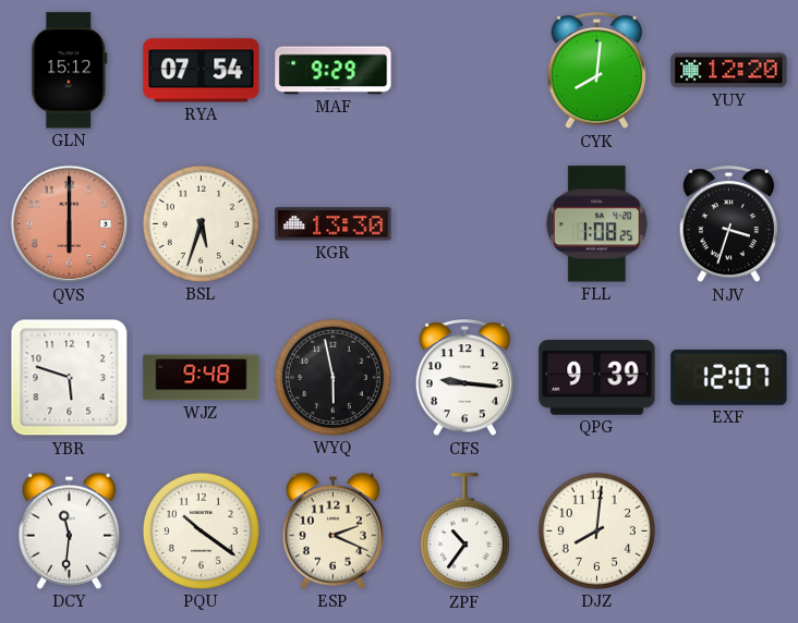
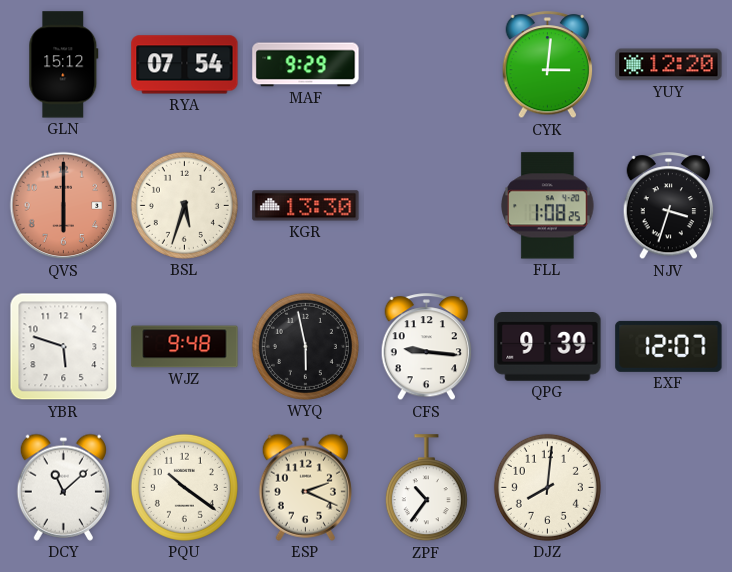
CYK: 8:01 -> 3:01
DCY: 11:31 -> 11:08
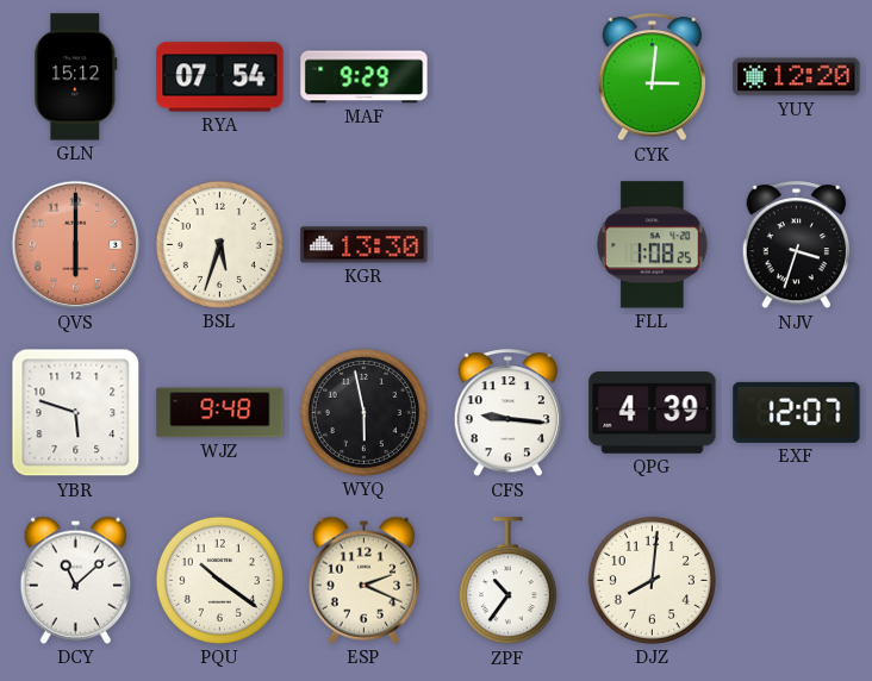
QPG: 9:39 -> 4:39
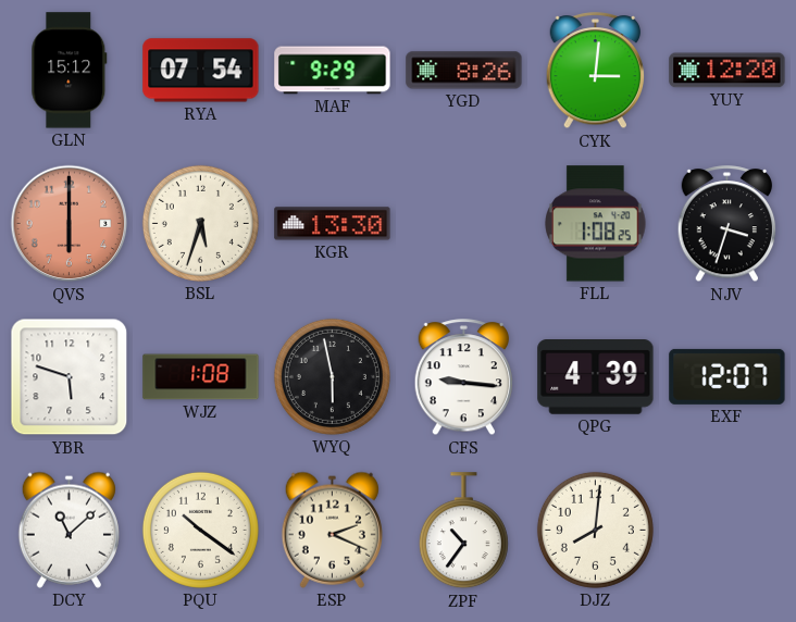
YGD: none -> 8:26
WJZ: 9:48 -> 1:08
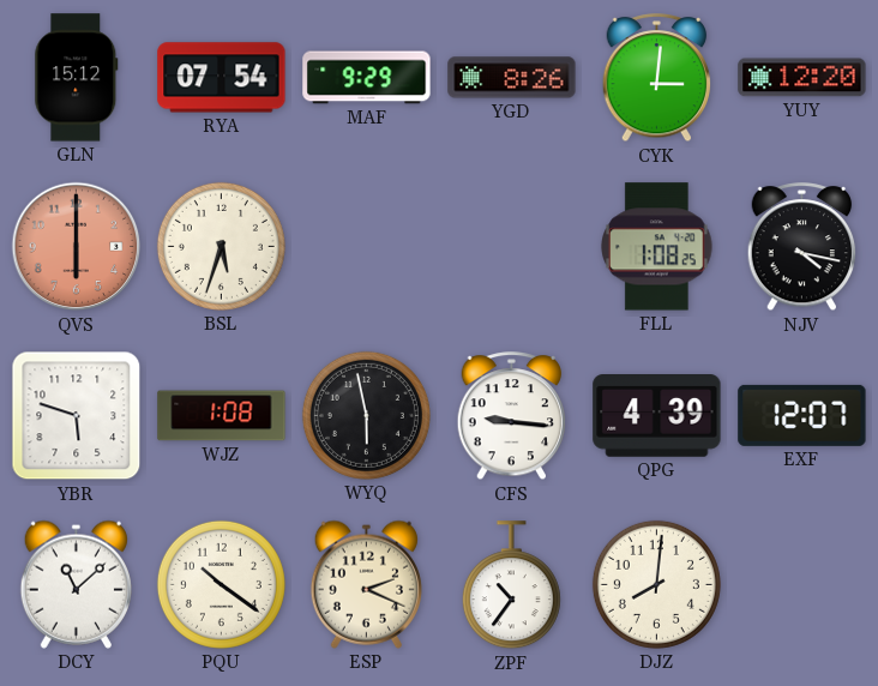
KGR: 13:30 -> none
NJV: 3:33 -> 4:17
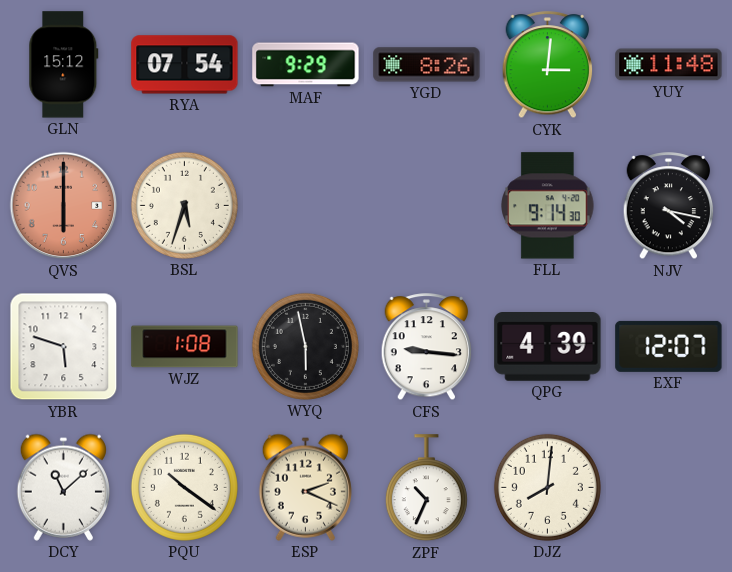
YUY: 12:20 -> 11:48
FLL: 1:08 -> 9:14
ZPF: 10:36 -> 10:34
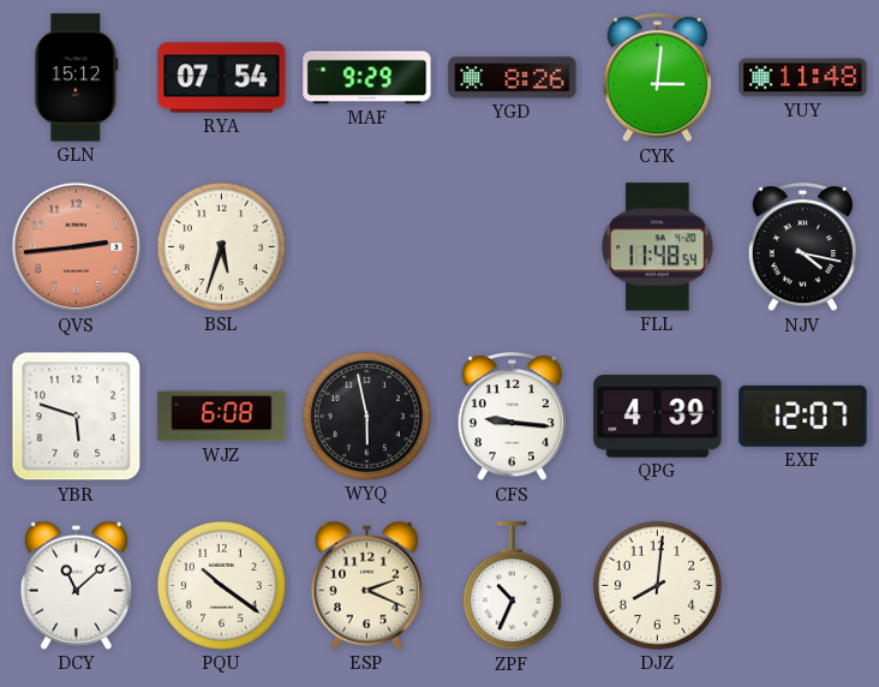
QVS: 6:00 -> 2:44
FLL: 9:14 -> 11:48
WJZ: 1:08 -> 6:08
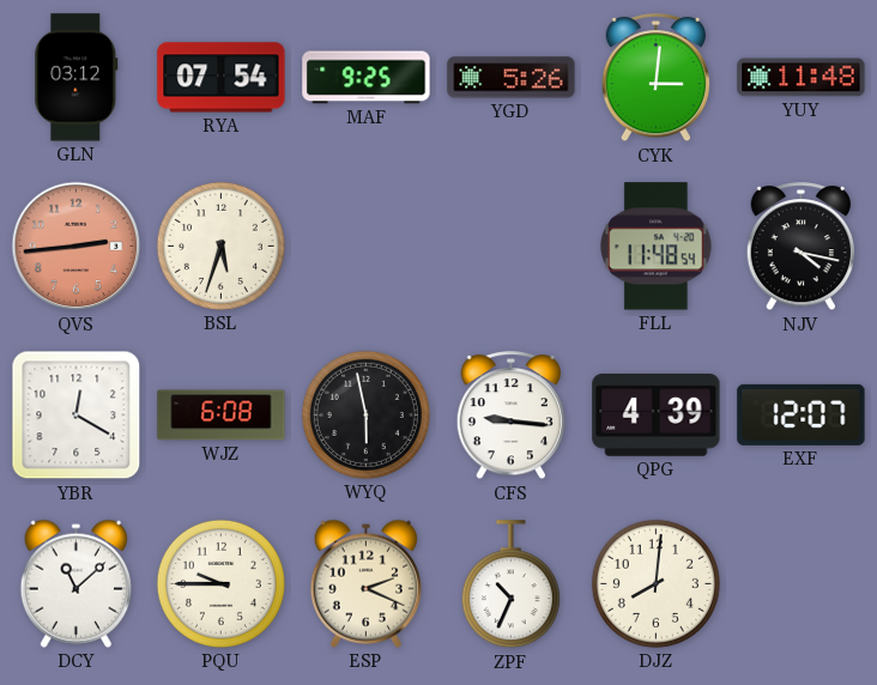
GLN: 15:12 -> 03:12
MAF: 9:29 -> 9:25
YGD: 8:26 -> 5:26
YBR: 5:48 -> 12:20
PQU: 10:21 -> 9:45
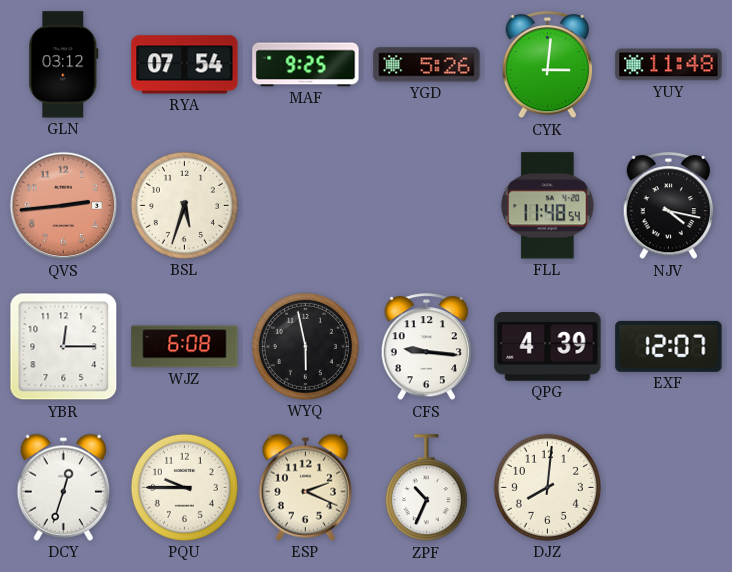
YBR: 12:20 -> 12:15
DCY: 11:08 -> 12:33
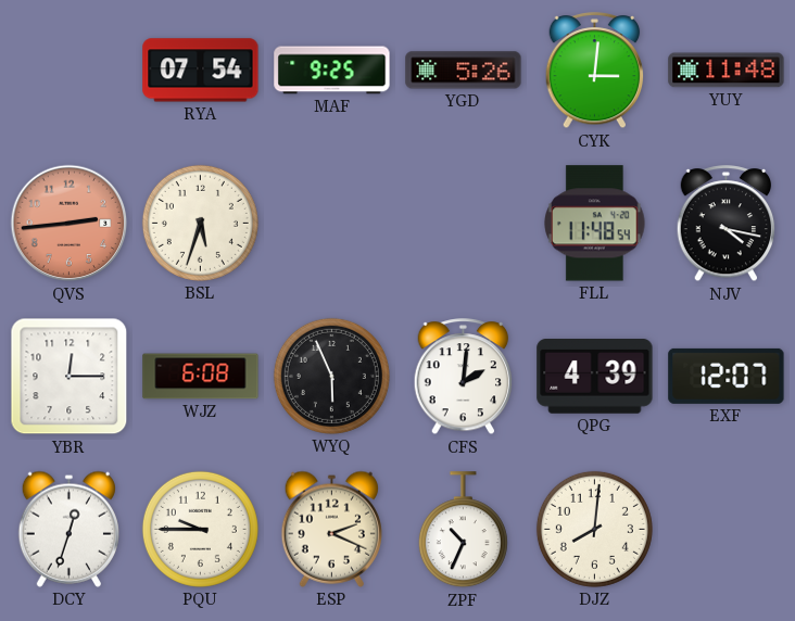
GLN: 03:12 -> none
WYQ: 5:58 -> 5:56
CFS: 9:16 -> 2:01
